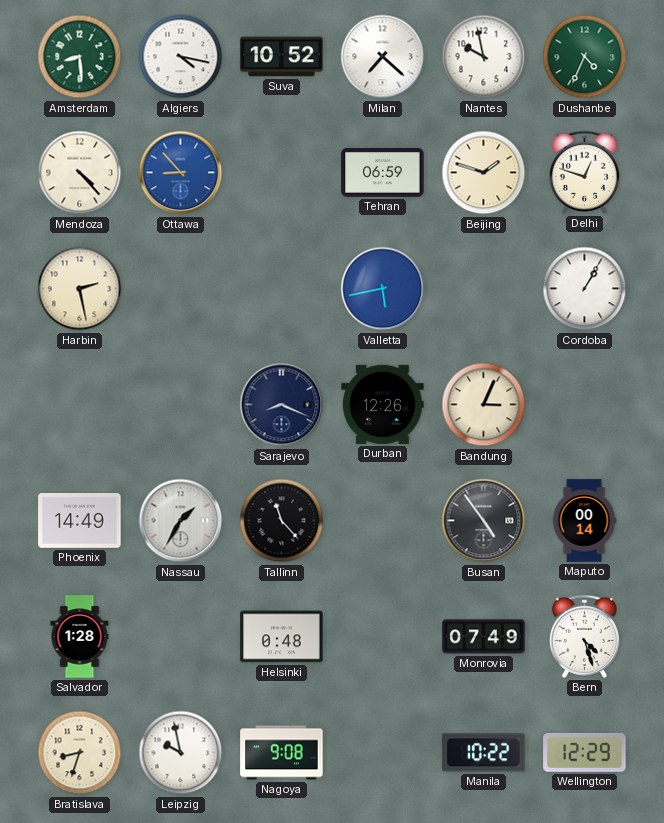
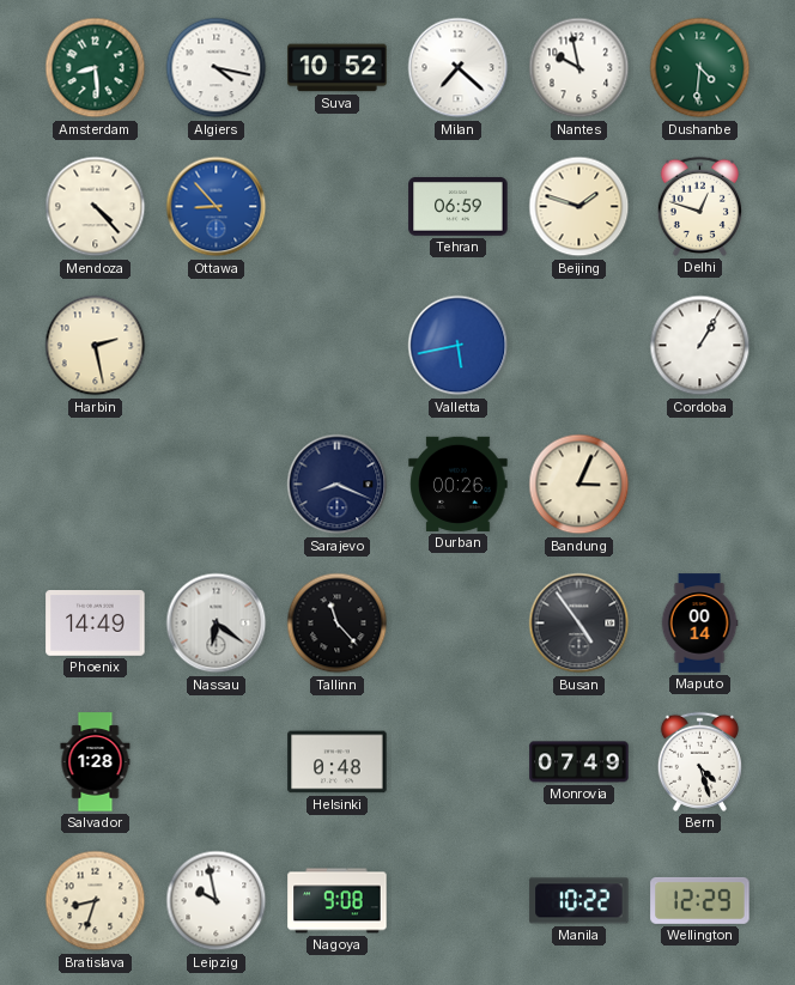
Dushanbe: 4:34 -> 4:31
Durban: 12:26 -> 00:26
Nassau: 1:35 -> 6:21
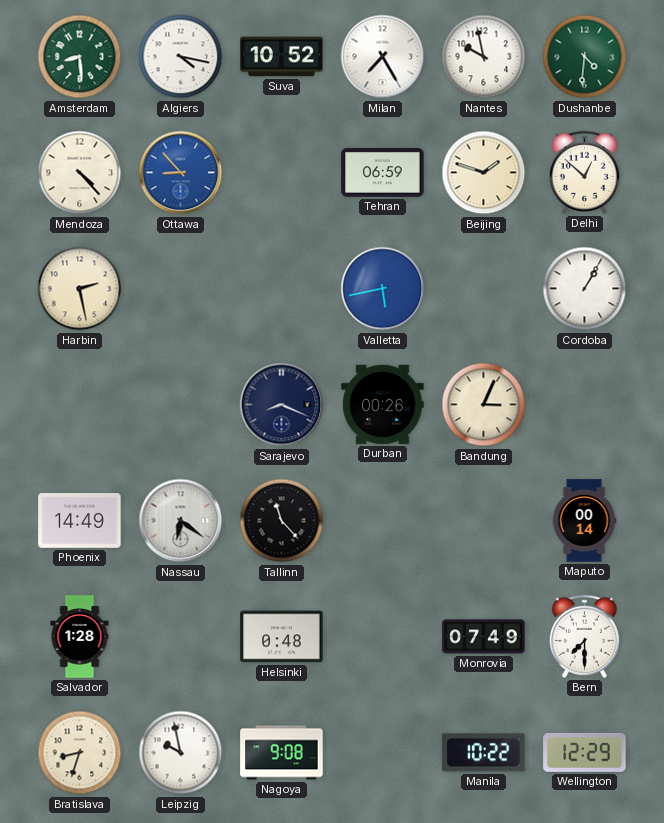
Milan: 7:22 -> 7:25
Delhi: 12:48 -> 12:52
Busan: 4:54 -> none
Bern: 4:27 -> 7:30
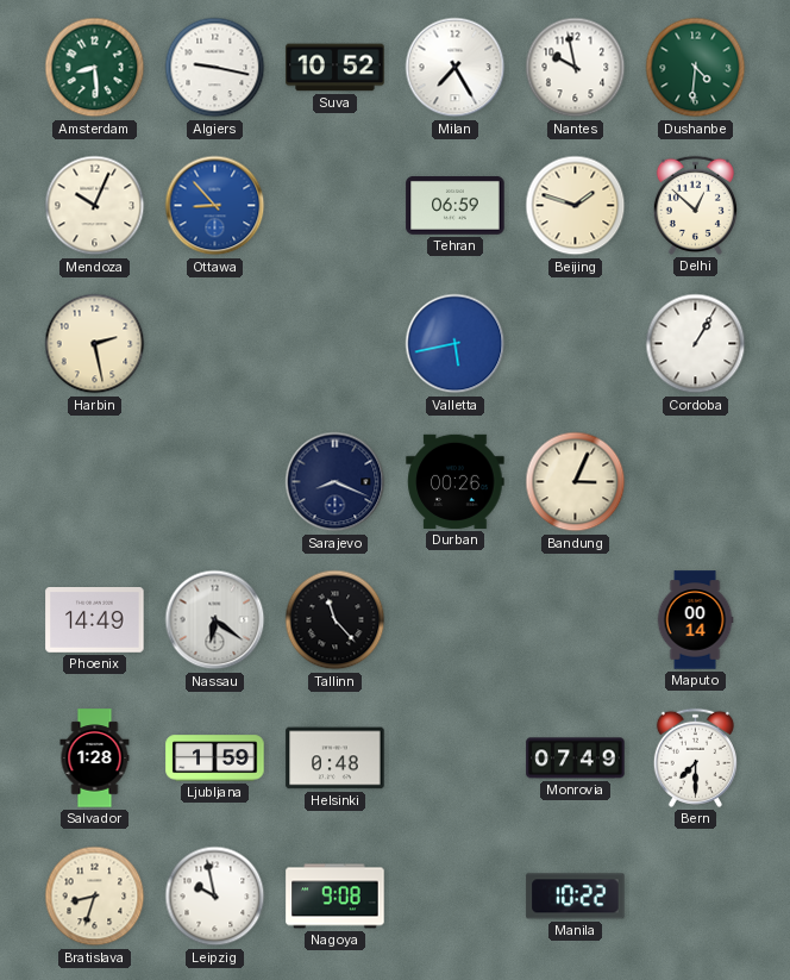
Algiers: 4:17 -> 9:17
Mendoza: 4:23 -> 10:04
Ljubljana: none -> 1:59
Wellington: 12:29 -> none
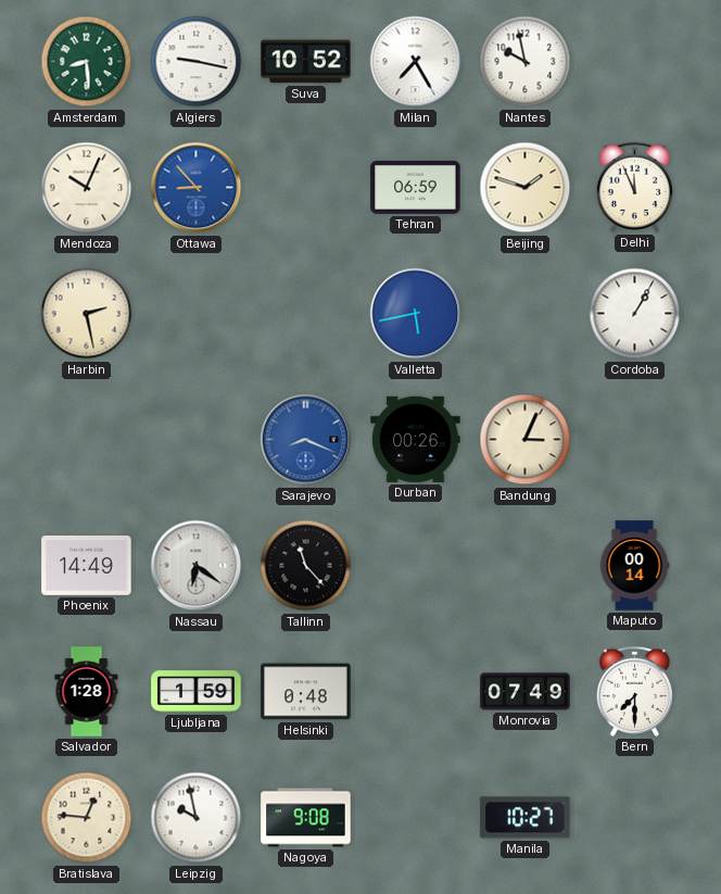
Dushanbe: 4:31 -> none
Delhi: 12:52 -> 11:56
Sarajevo dial: navy -> blue
Bratislava: 8:33 -> 12:46
Manila: 10:22 -> 10:27
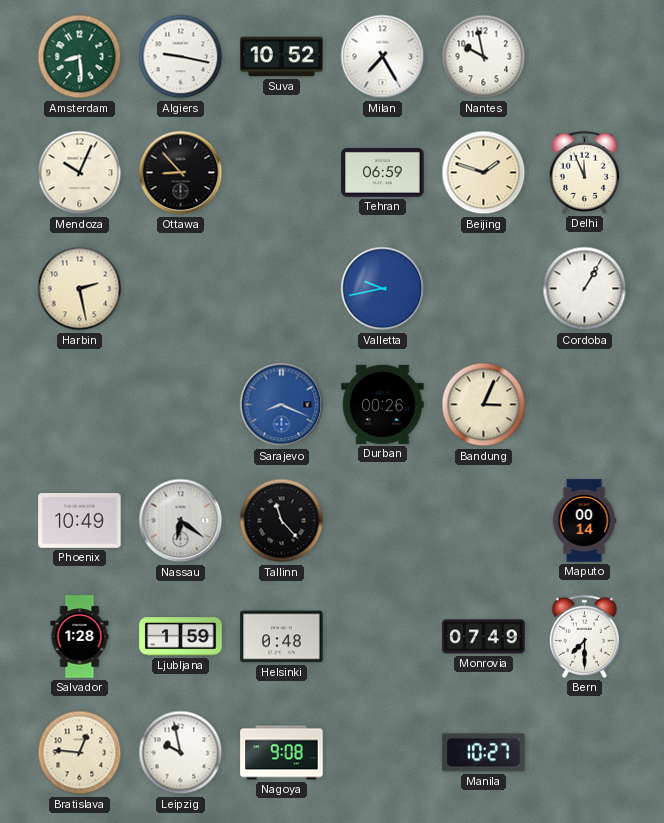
Ottawa dial: blue -> black
Valletta: 5:43 -> 9:43
Phoenix: 14:49 -> 10:49
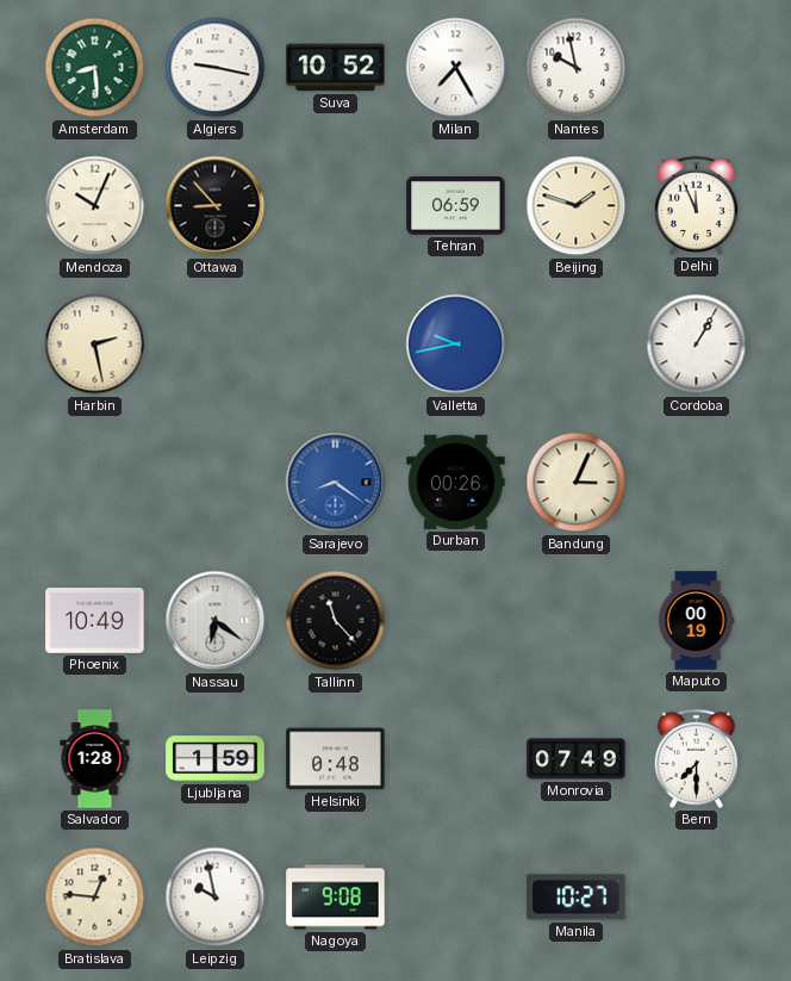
Sarajevo: 8:19 -> 8:21
Maputo: 00:14 -> 00:19
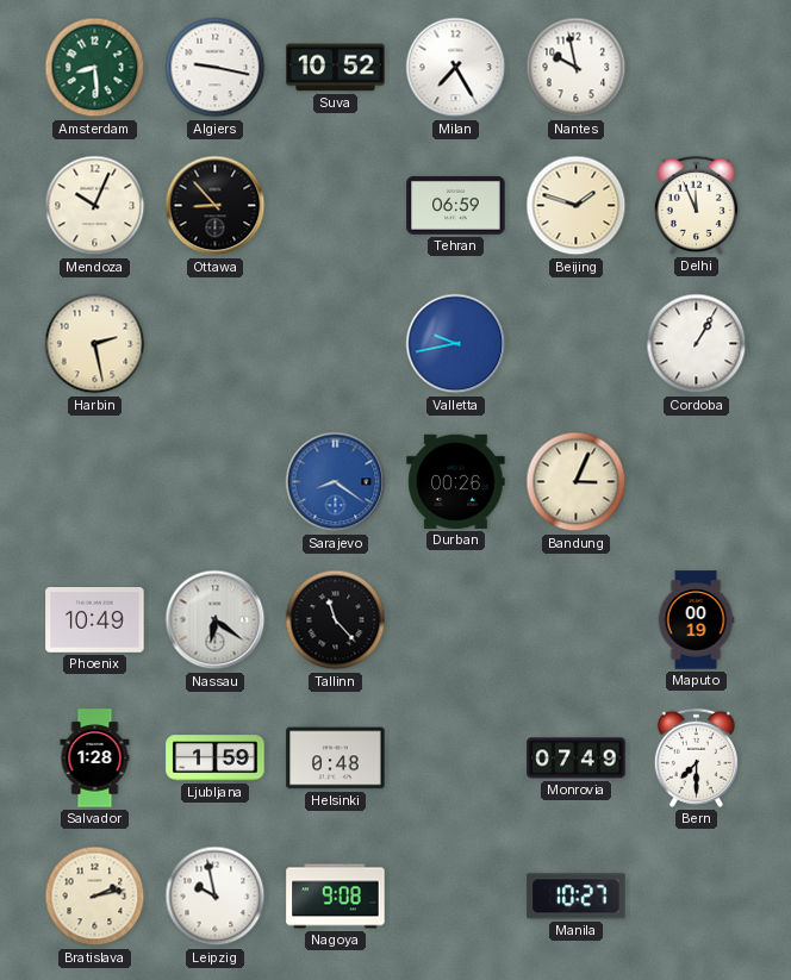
Bratislava: 12:46 -> 2:13
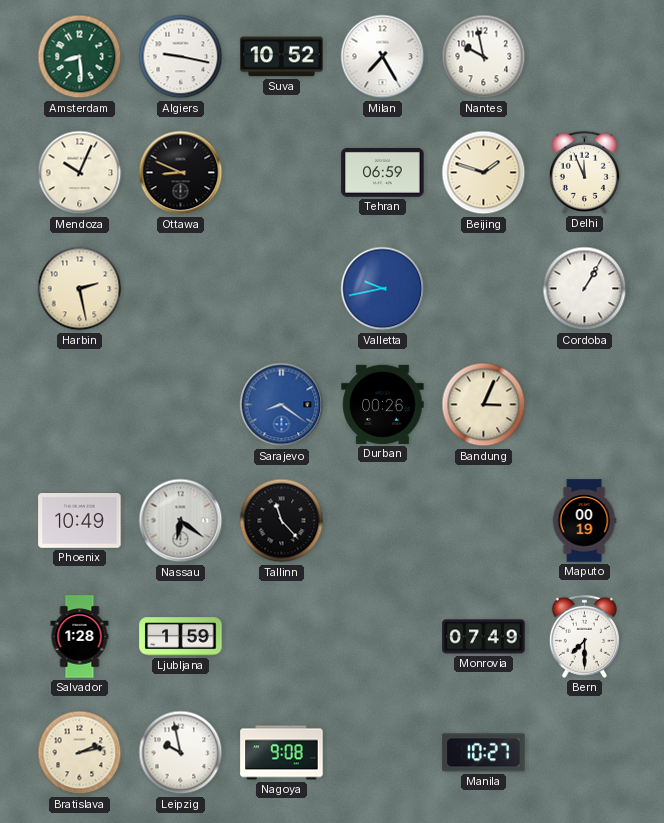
Ottawa: 8:53 -> 8:49
Helsinki: 0:48 -> none
